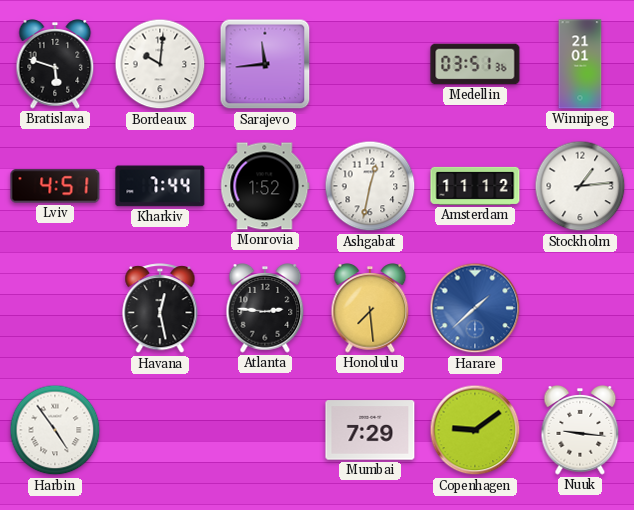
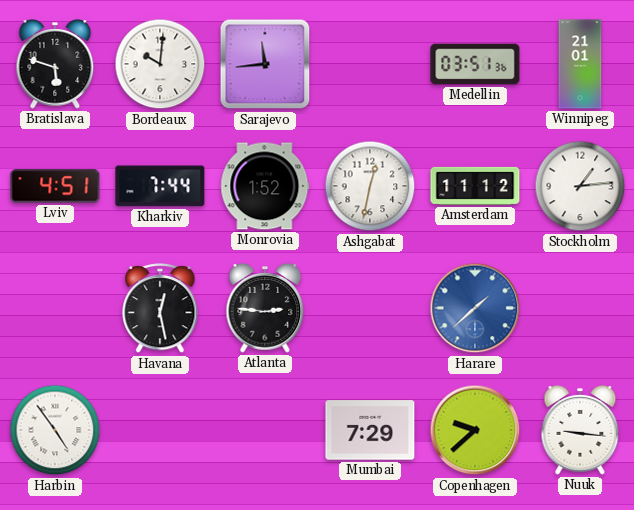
Honolulu: 7:29 -> none
Copenhagen: 9:09 -> 9:38
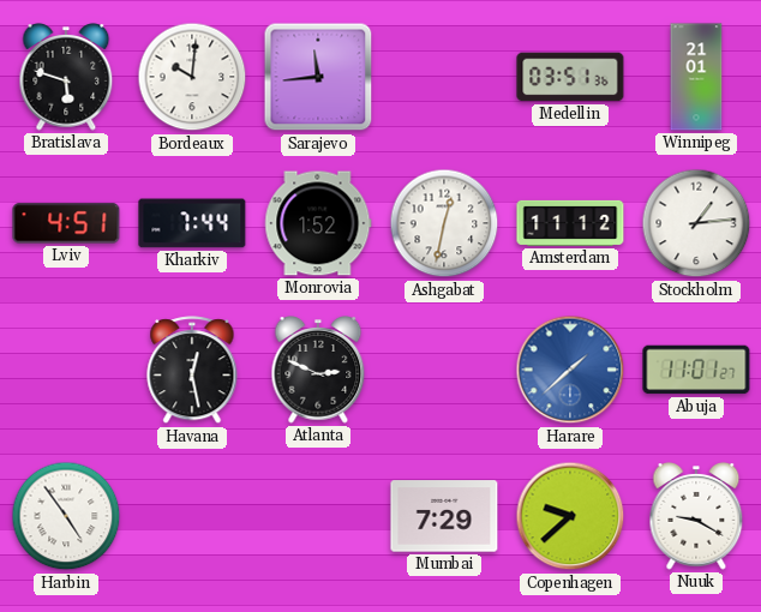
Atlanta: 2:46 -> 2:49
Abuja: none -> 11:01
Nuuk: 9:16 -> 9:20
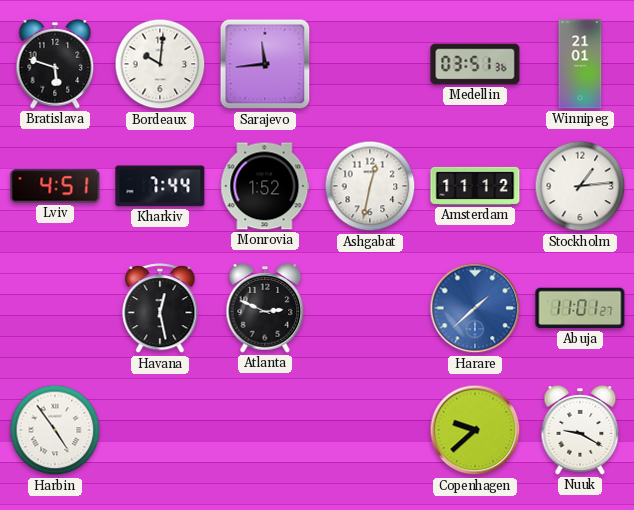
Mumbai: 7:29 -> none
